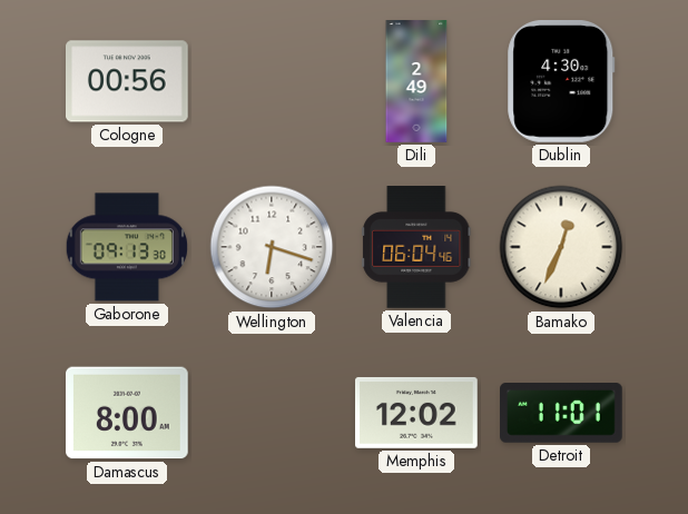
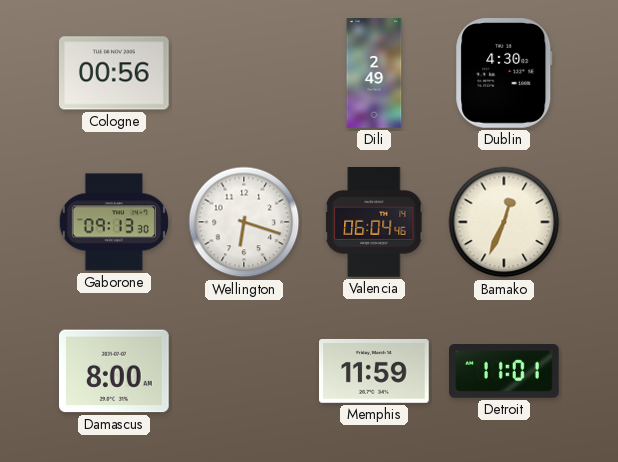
Memphis: 12:02 -> 11:59
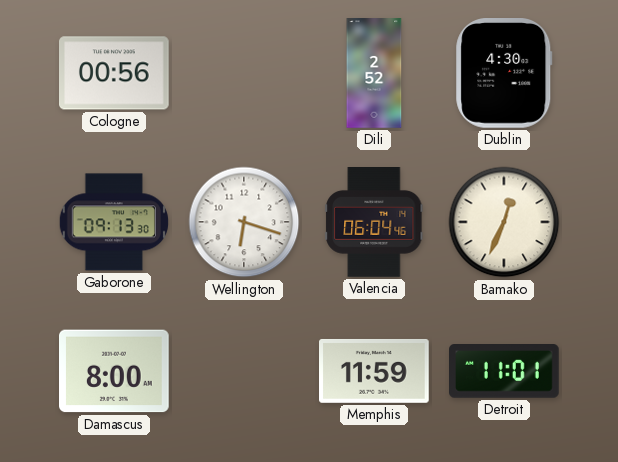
Dili: 2:49 -> 2:52
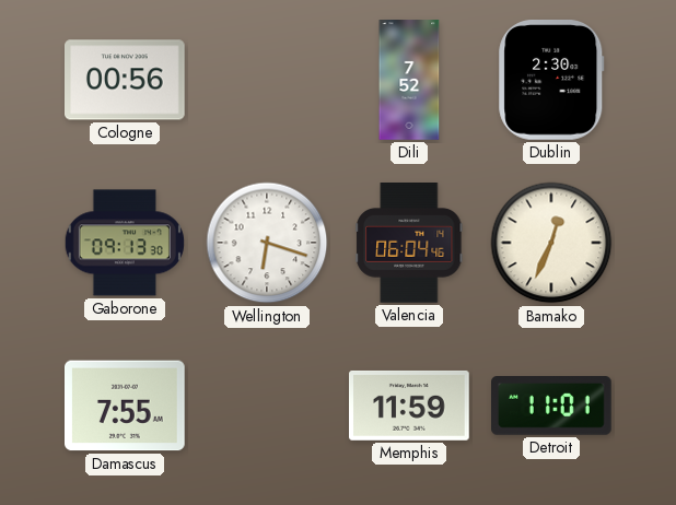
Dili: 2:52 -> 7:52
Dublin: 4:30 -> 2:30
Damascus: 8:00 -> 7:55
